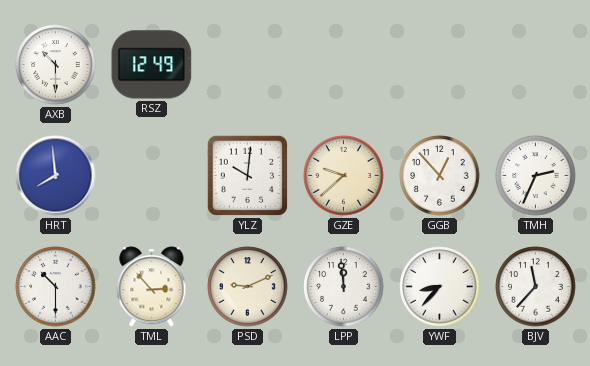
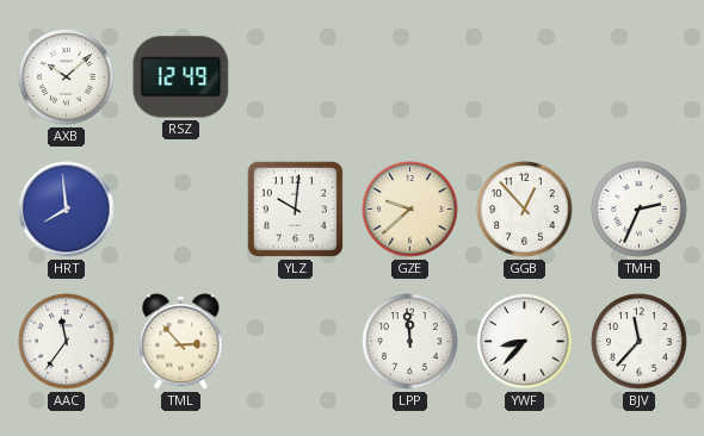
AXB: 10:30 -> 10:08
AAC: 10:30 -> 11:36
PSD: 9:11 -> none
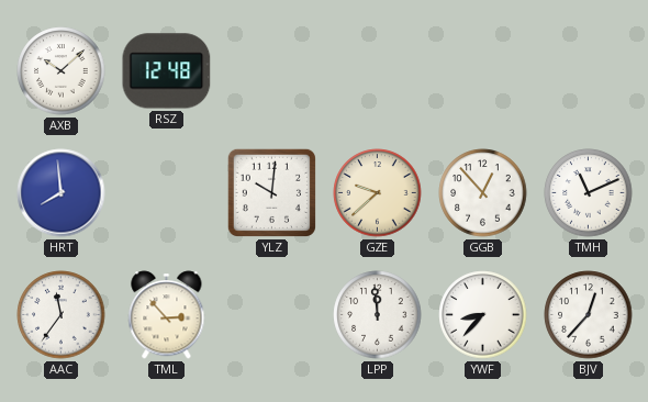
RSZ: 12:49 -> 12:48
TMH: 2:34 -> 11:11
BJV: 11:37 -> 12:37
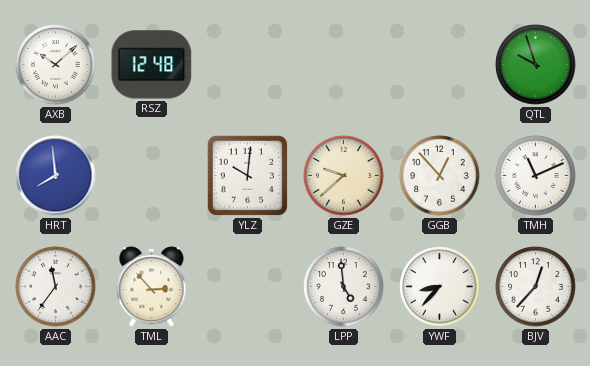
QTL: none -> 9:57
LPP: 11:59 -> 4:59
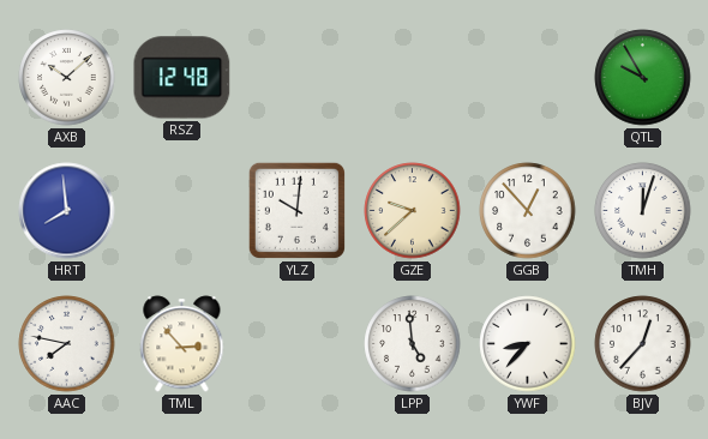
QTL: 9:57 -> 9:55
TMH: 11:11 -> 12:03
AAC: 11:36 -> 7:47
